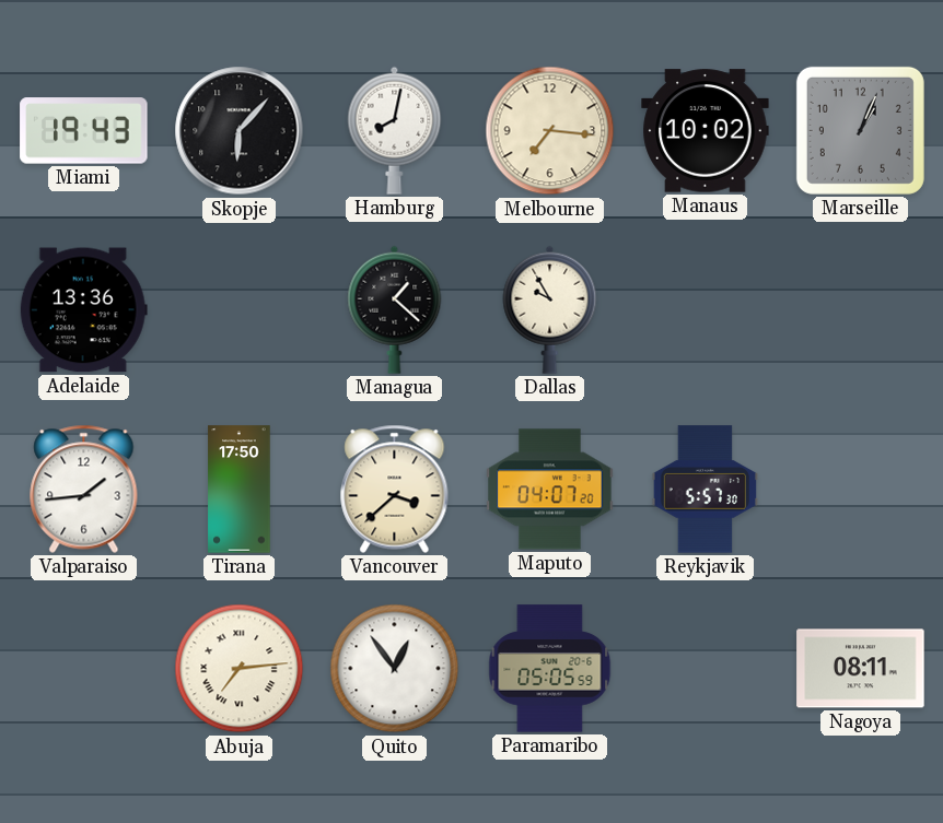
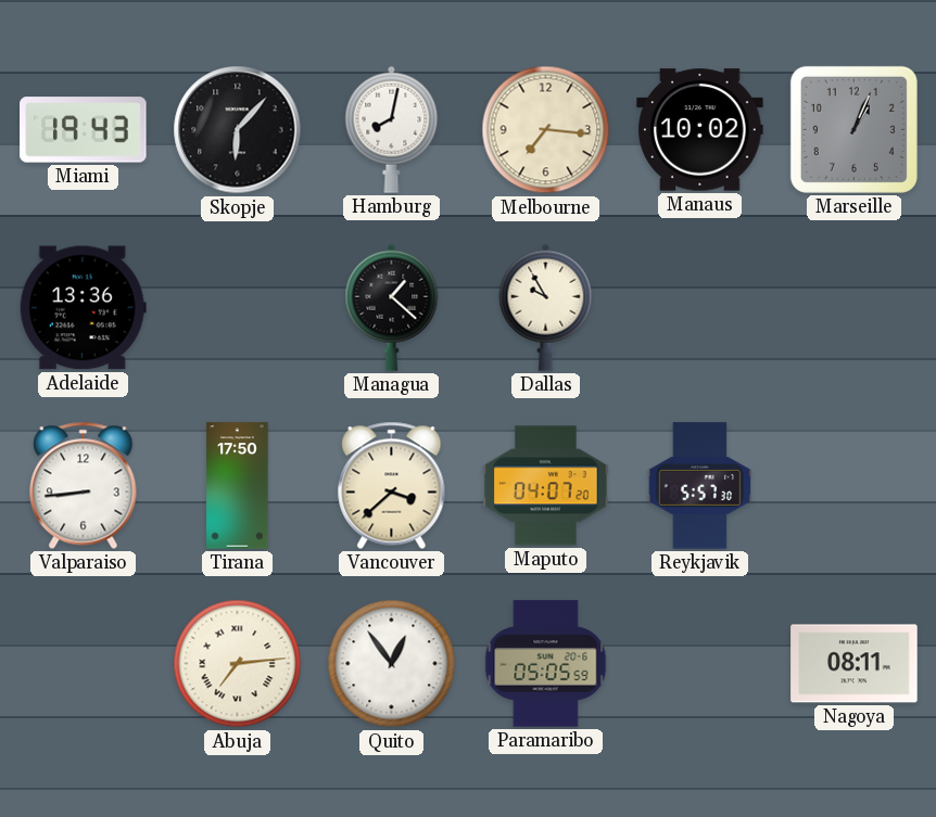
Valparaiso: 1:44 -> 8:44
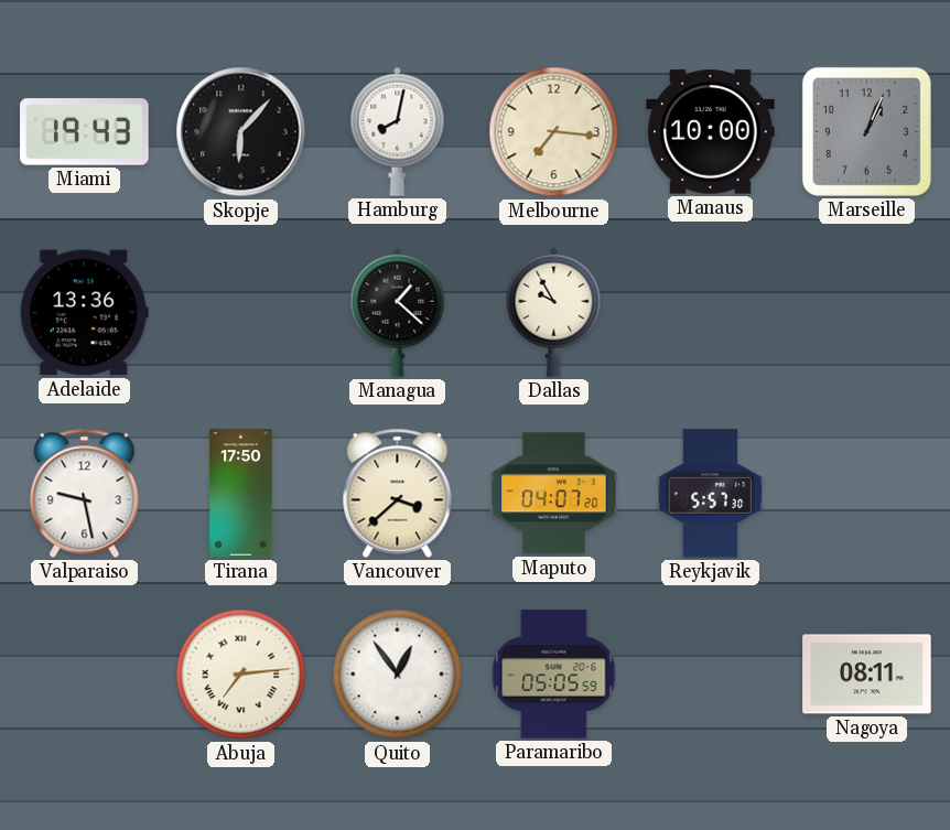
Manaus: 10:02 -> 10:00
Valparaiso: 8:44 -> 9:28
